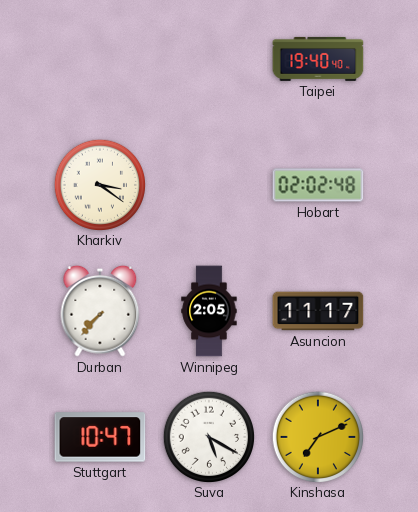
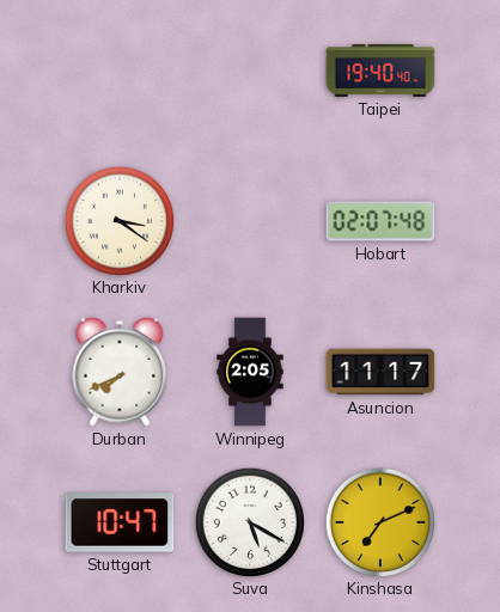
Hobart: 02:02 -> 02:07
Durban: 7:37 -> 7:41
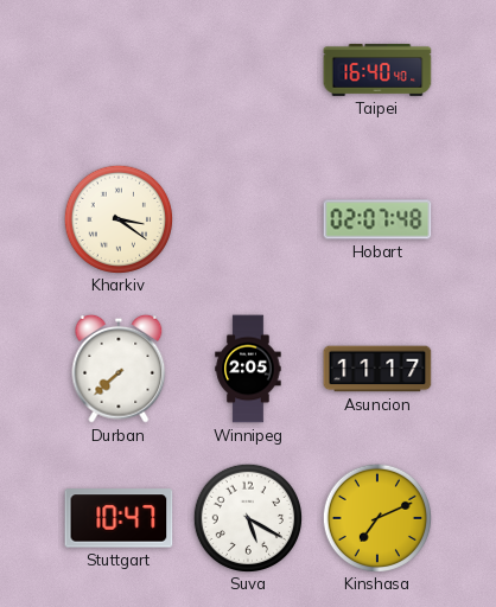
Taipei: 19:40 -> 16:40
Durban: 7:41 -> 7:38
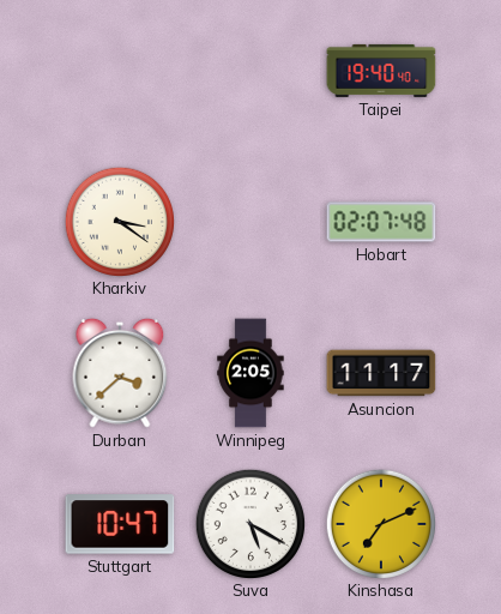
Taipei: 16:40 -> 19:40
Durban: 7:38 -> 3:38
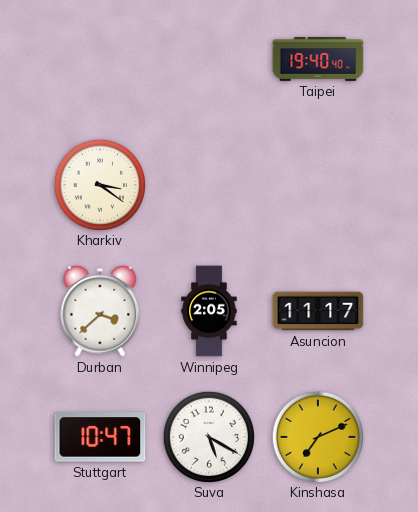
Hobart: 02:07 -> none
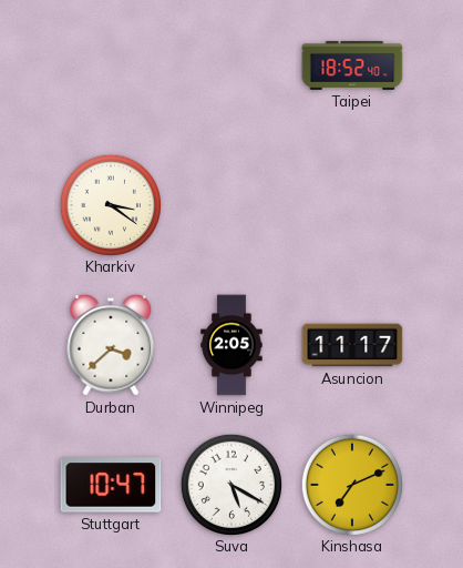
Taipei: 19:40 -> 18:52
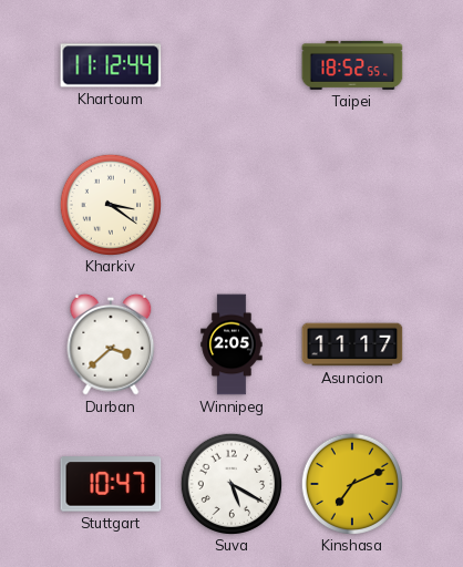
Khartoum: none -> 11:12
Taipei: 18:52:40 -> 18:52:55
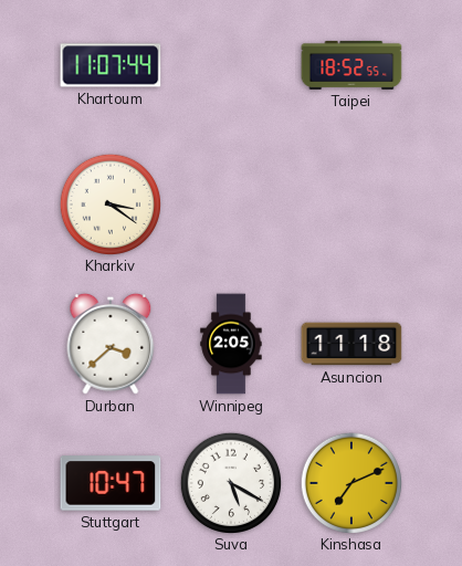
Khartoum: 11:12 -> 11:07
Asuncion: 11:17 -> 11:18
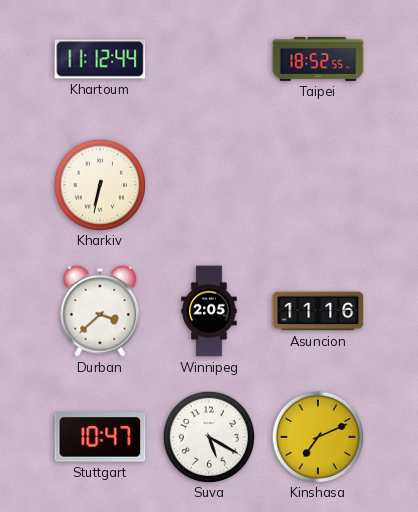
Khartoum: 11:07 -> 11:12
Kharkiv: 3:21 -> 6:32
Asuncion: 11:18 -> 11:16
